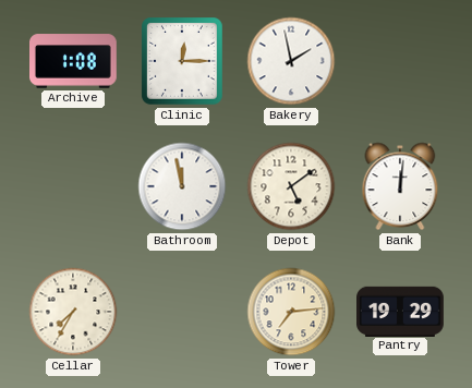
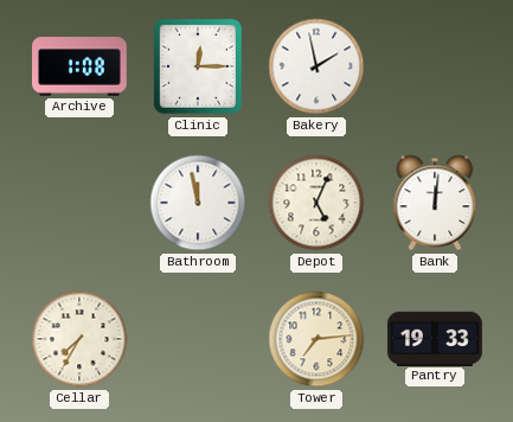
Depot: 5:09 -> 5:04
Pantry: 19:29 -> 19:33
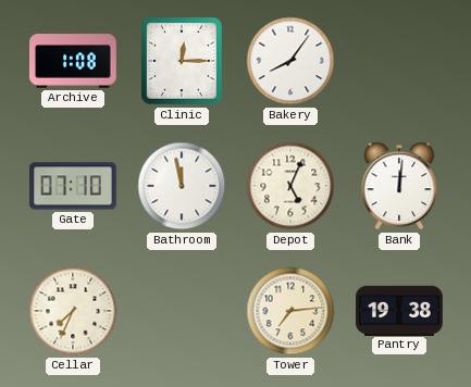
Bakery: 1:58 -> 8:06
Gate: none -> 07:10
Cellar: 7:35 -> 7:34
Pantry: 19:33 -> 19:38
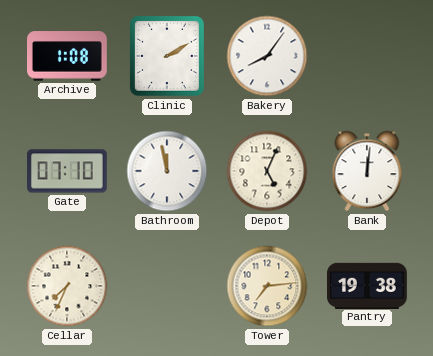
Clinic: 12:15 -> 2:10
